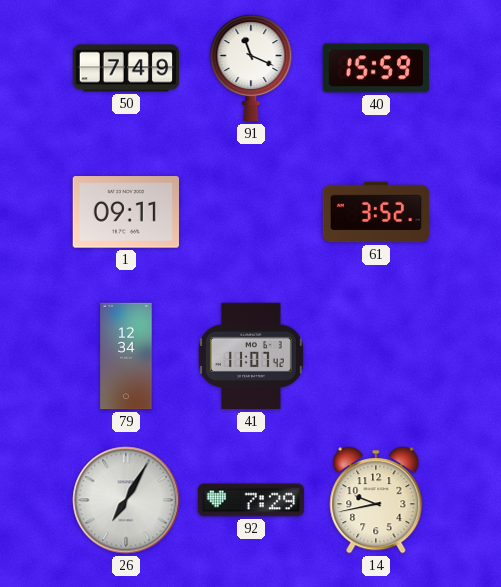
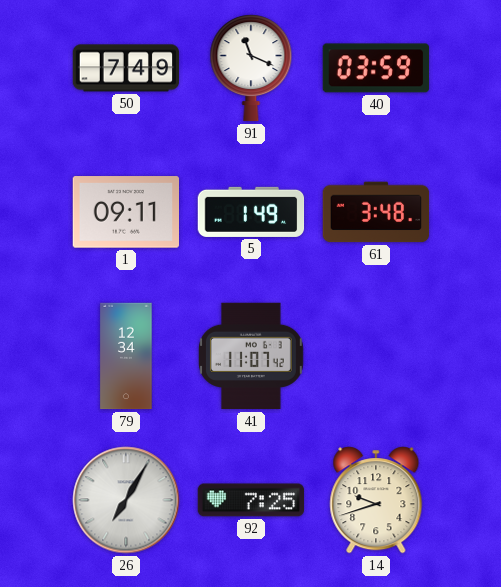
40: 15:59 -> 03:59
5: none -> 1:49
61: 3:52 -> 3:48
92: 7:29 -> 7:25
14: 9:43 -> 9:42
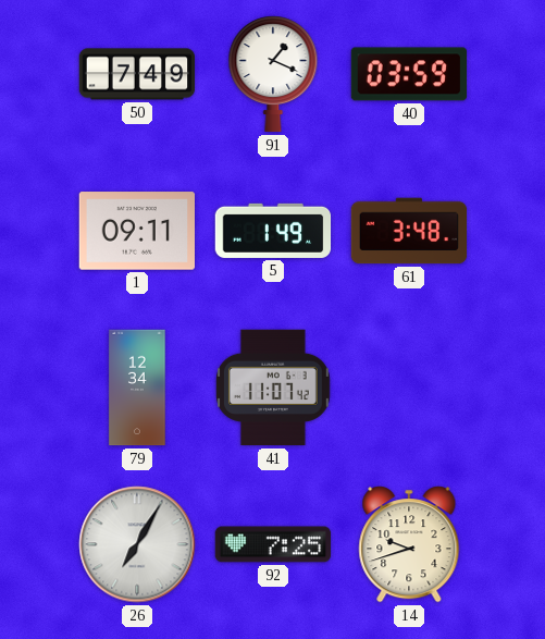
91: 11:19 -> 1:19
